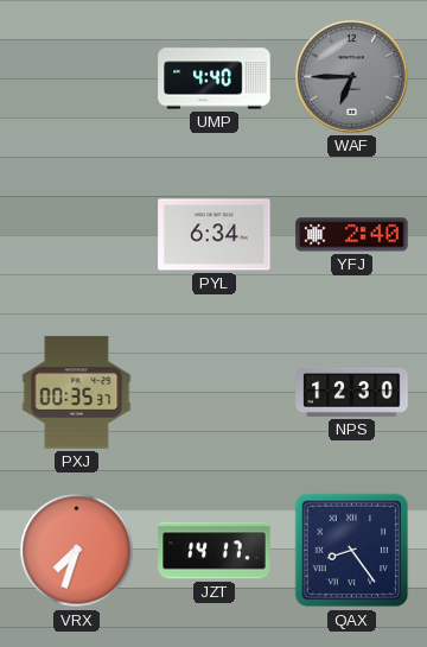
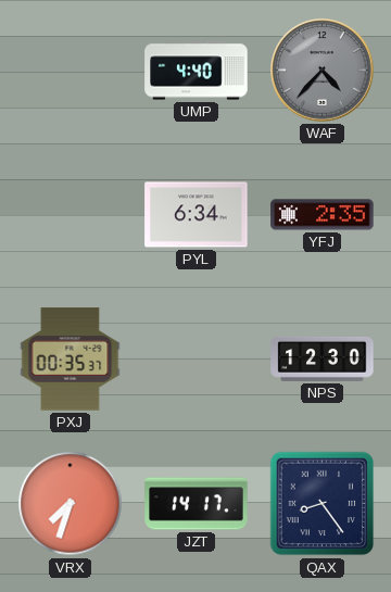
WAF: 6:45 -> 4:37
YFJ: 2:40 -> 2:35
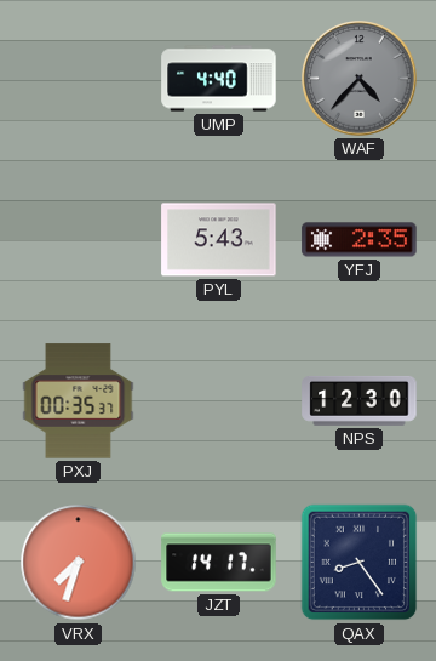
PYL: 6:34 -> 5:43
